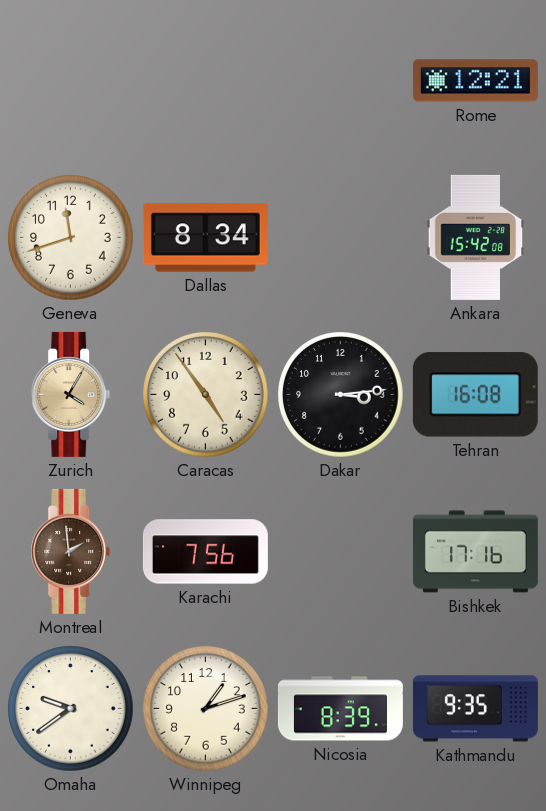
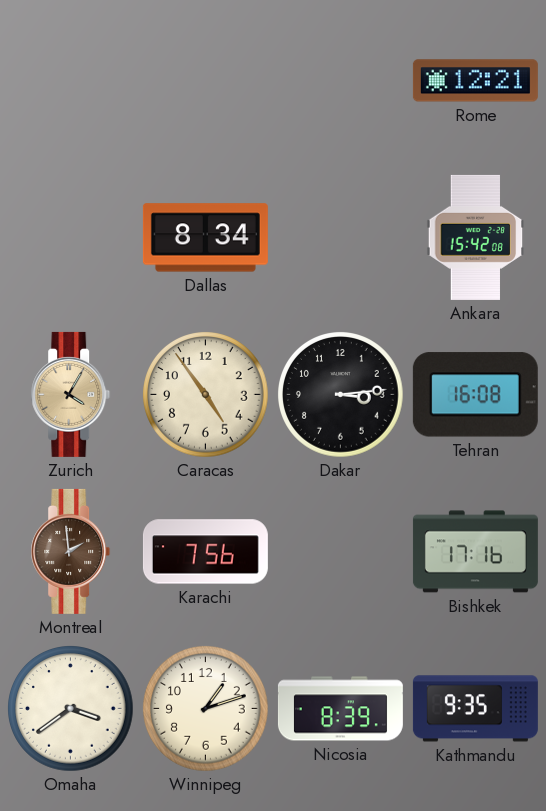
Geneva: 11:42 -> none
Omaha: 9:39 -> 3:39
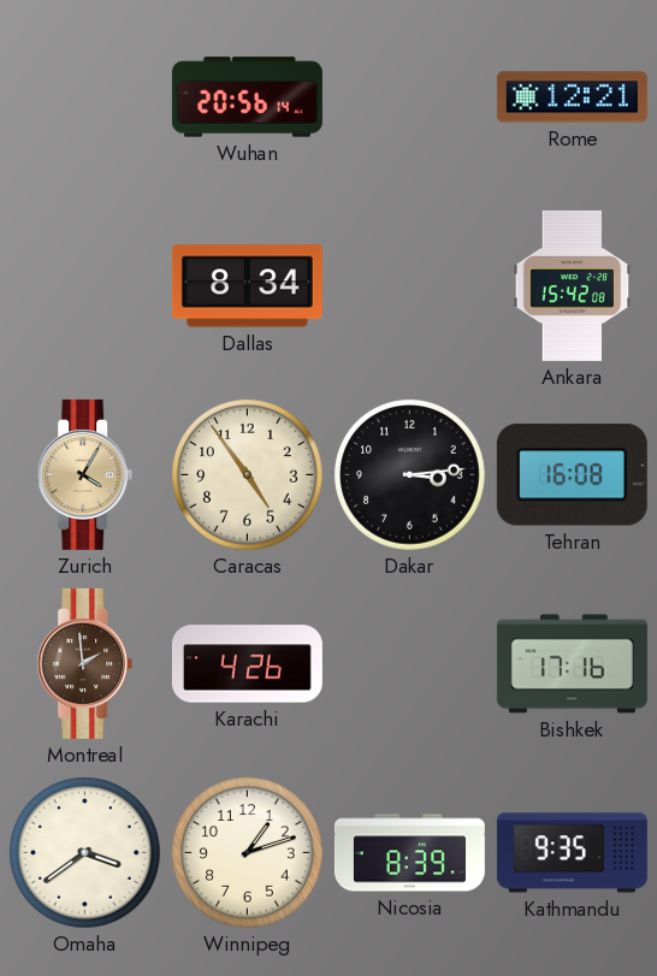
Wuhan: none -> 20:56
Karachi: 7:56 -> 4:26
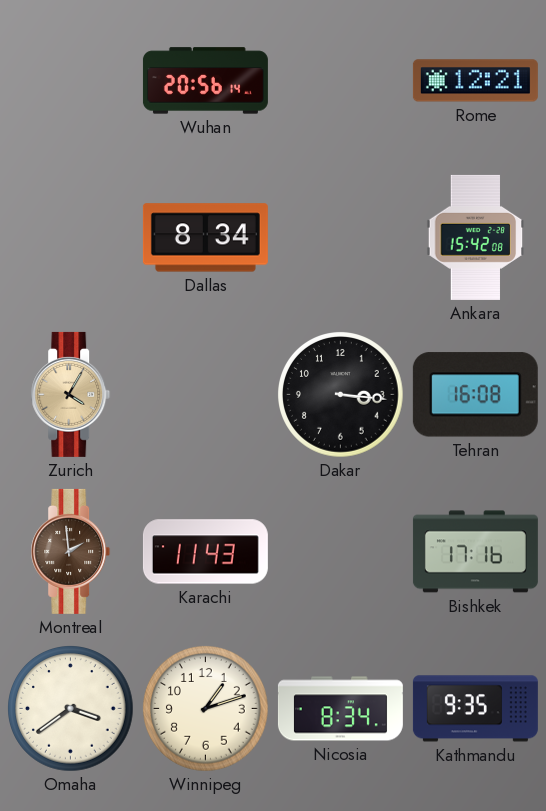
Caracas: 4:54 -> none
Dakar: 3:14 -> 3:16
Karachi: 4:26 -> 11:43
Nicosia: 8:39 -> 8:34
